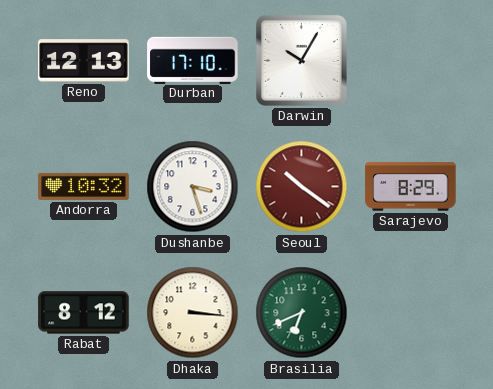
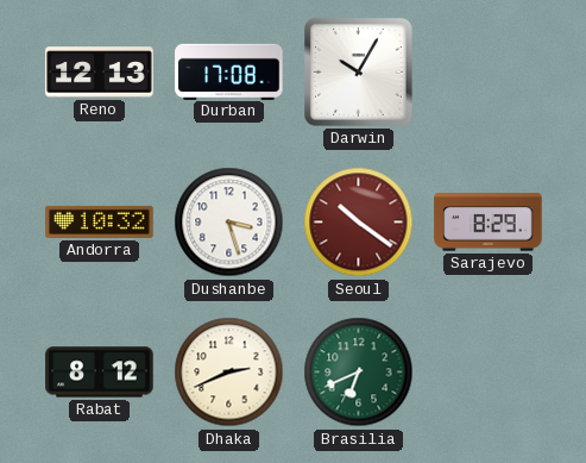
Durban: 17:10 -> 17:08
Dhaka: 3:16 -> 2:41
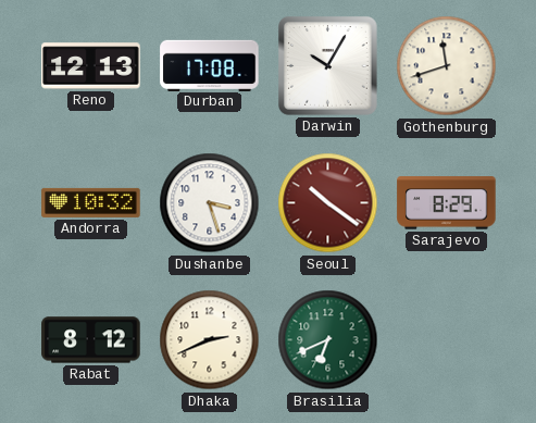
Gothenburg: none -> 11:42
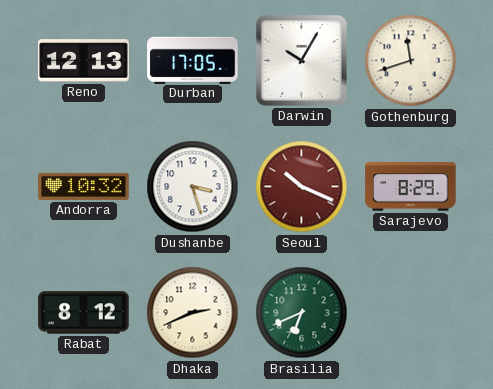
Durban: 17:08 -> 17:05
Seoul: 10:21 -> 10:19
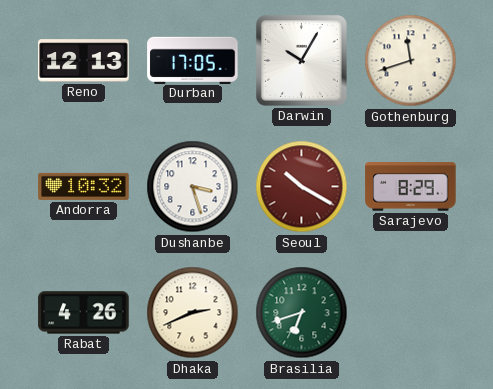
Seoul: 10:19 -> 10:20
Rabat: 8:12 -> 4:26
Brasilia: 6:41 -> 6:42
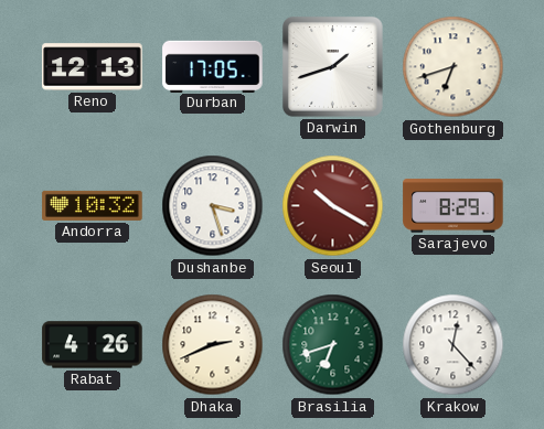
Darwin: 10:05 -> 1:42
Gothenburg: 11:42 -> 6:42
Krakow: none -> 12:23
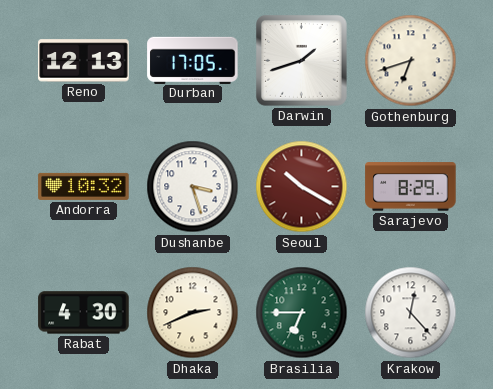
Rabat: 4:26 -> 4:30
Brasilia: 6:42 -> 6:45
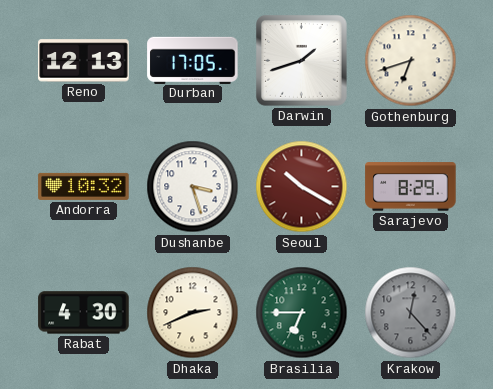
Krakow dial: white -> grey
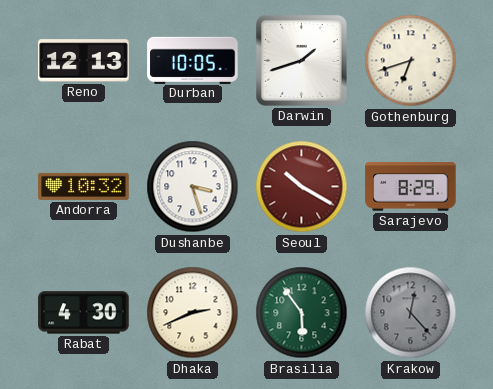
Durban: 17:05 -> 10:05
Brasilia: 6:45 -> 5:54
